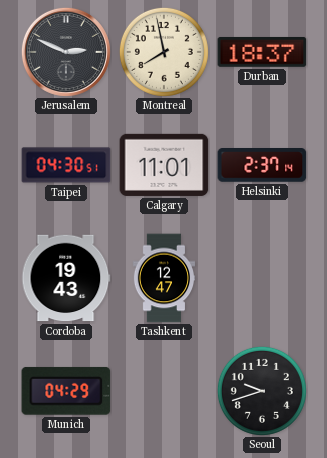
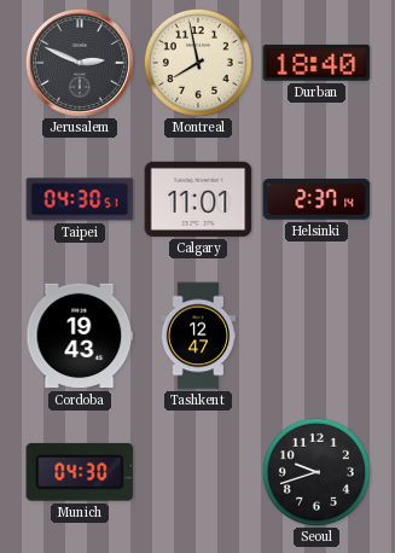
Durban: 18:37 -> 18:40
Munich: 04:29 -> 04:30
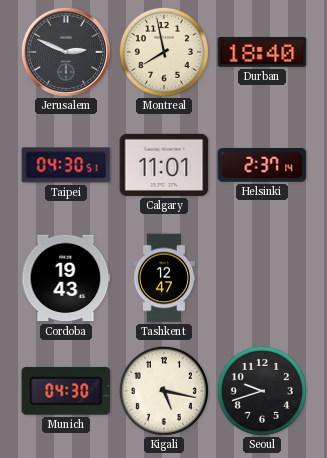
Kigali: none -> 5:17
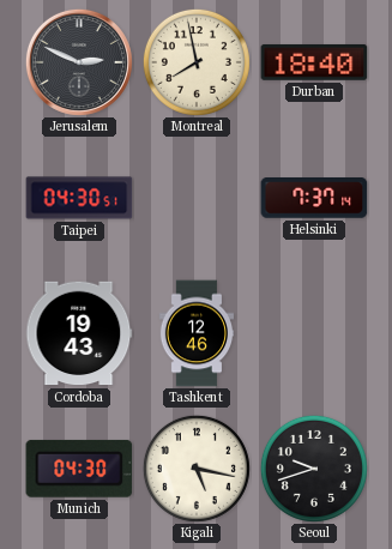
Calgary: 11:01 -> none
Helsinki: 2:37 -> 7:37
Tashkent: 12:47 -> 12:46
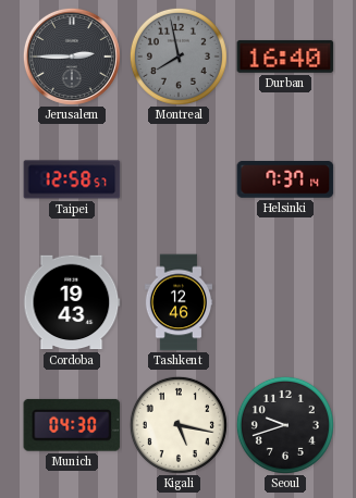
Jerusalem: 2:49 -> 2:45
Montreal dial: cream -> grey
Durban: 18:40 -> 16:40
Taipei: 04:30 -> 12:58
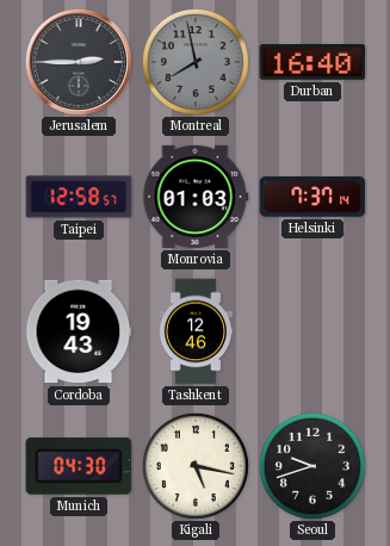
Monrovia: none -> 01:03
